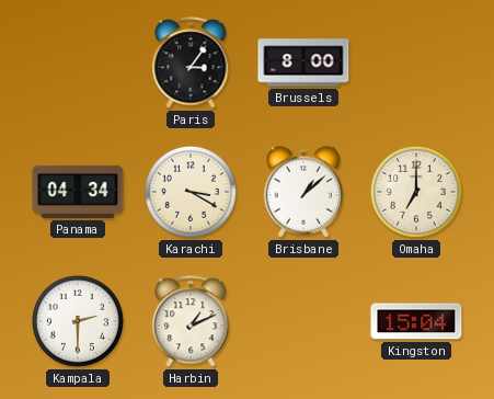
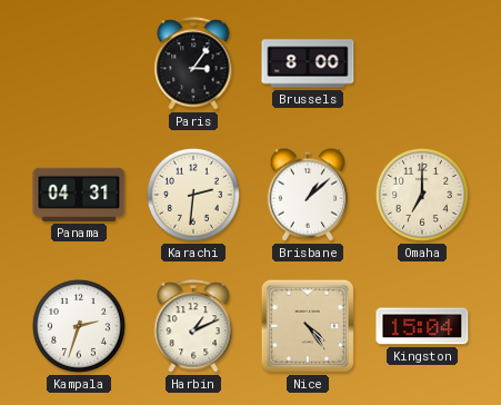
Panama: 04:34 -> 04:31
Karachi: 3:20 -> 2:31
Kampala: 2:30 -> 2:33
Nice: none -> 4:24
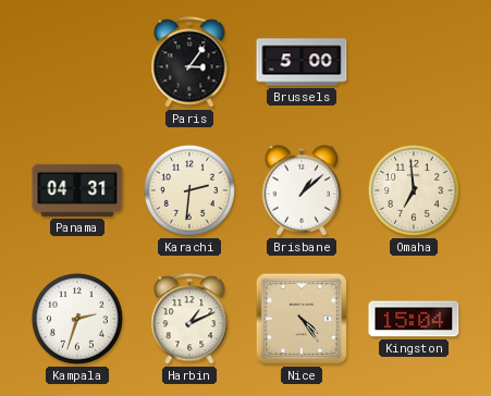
Brussels: 8:00 -> 5:00
Omaha: 7:00 -> 6:59
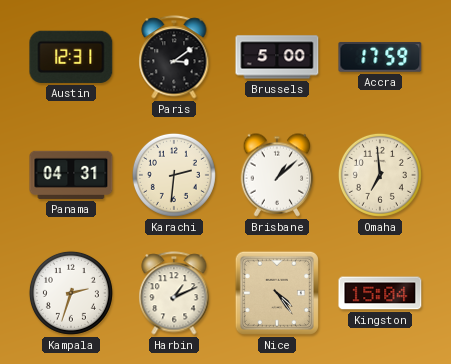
Austin: none -> 12:31
Paris: 3:06 -> 3:09
Accra: none -> 17:59
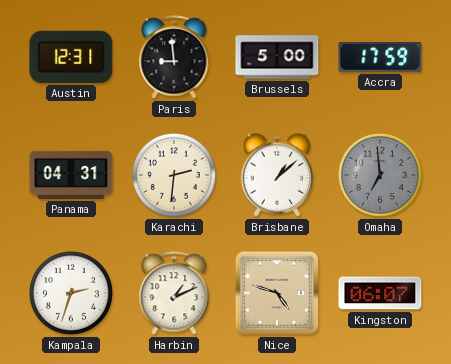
Paris: 3:09 -> 8:59
Omaha dial: cream -> grey
Nice: 4:24 -> 4:48
Kingston: 15:04 -> 06:07
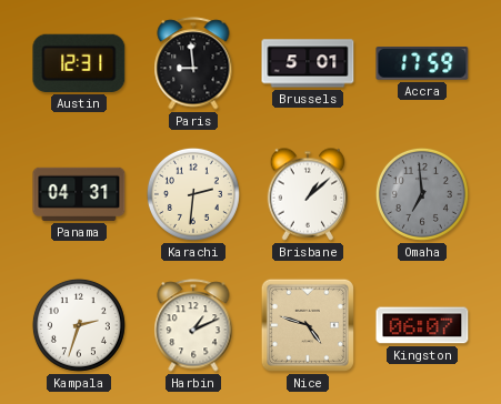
Brussels: 5:00 -> 5:01
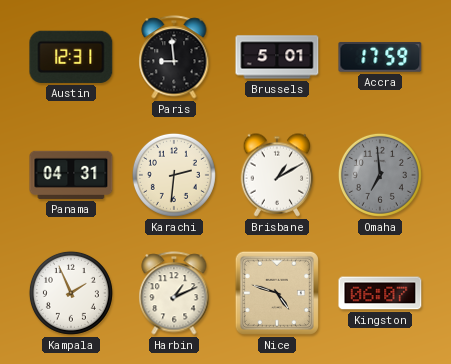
Brisbane: 1:08 -> 1:10
Kampala: 2:33 -> 1:56
